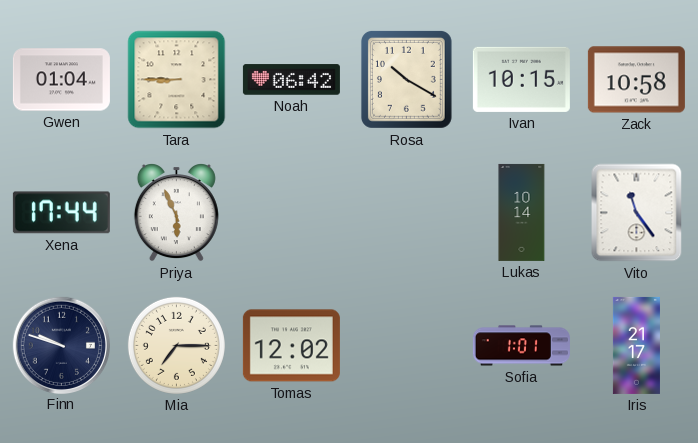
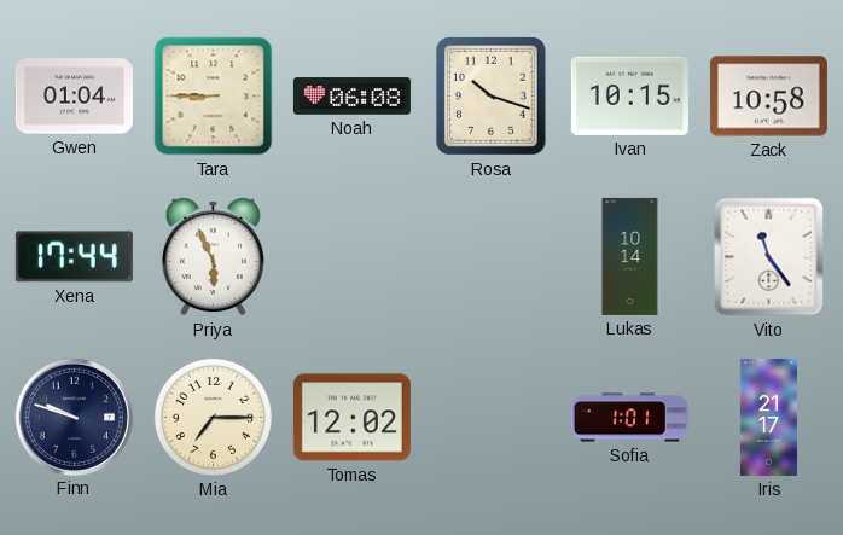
Noah: 06:42 -> 06:08
Rosa: 10:20 -> 10:18
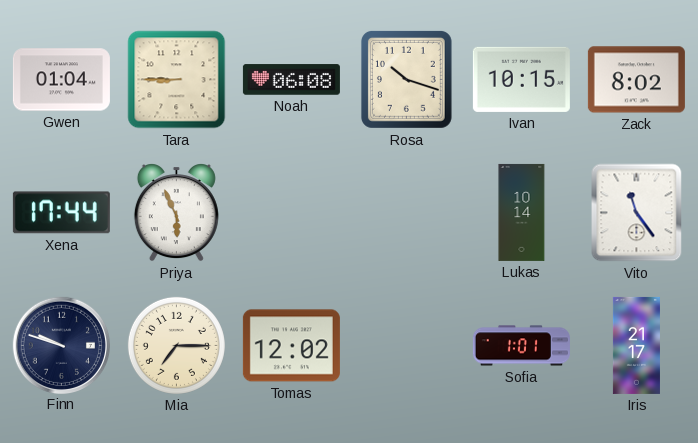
Zack: 10:58 -> 8:02
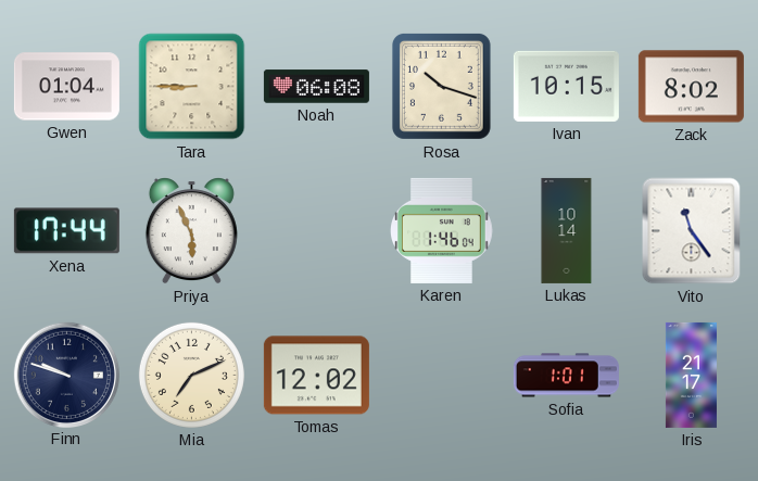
Karen: none -> 1:46
Mia: 7:15 -> 7:11
